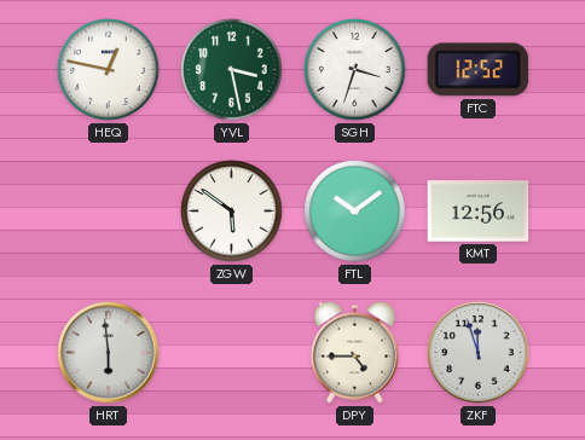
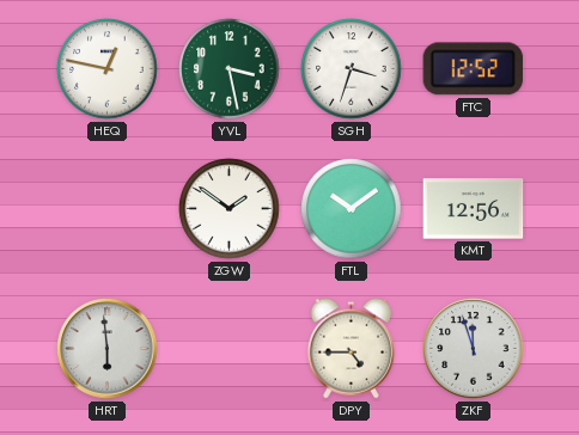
ZGW: 5:51 -> 1:51
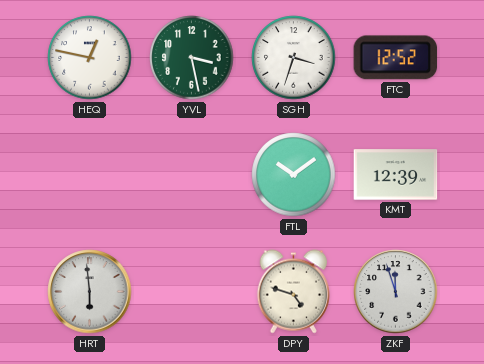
ZGW: 1:51 -> none
KMT: 12:56 -> 12:39
DPY: 4:45 -> 4:48
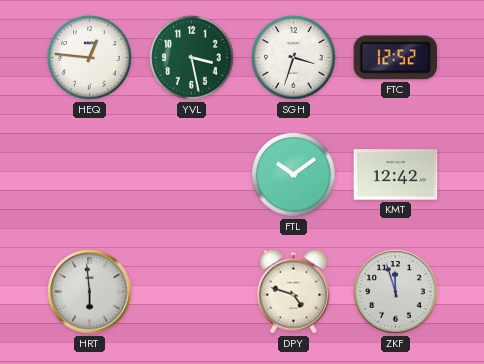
HEQ: 12:47 -> 12:46
KMT: 12:39 -> 12:42
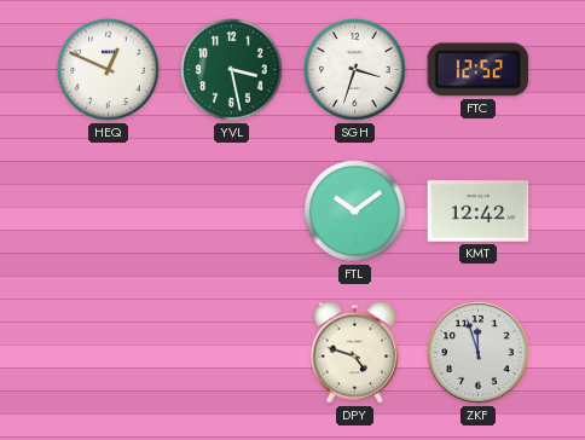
HEQ: 12:46 -> 12:49
HRT: 5:59 -> none
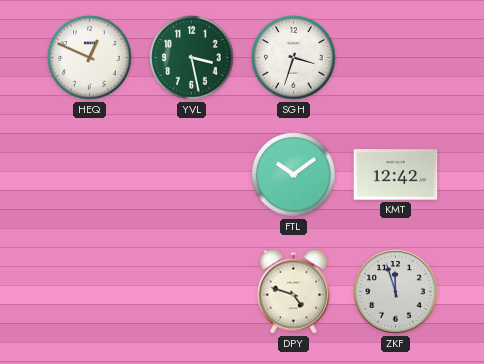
FTC: 12:52 -> none
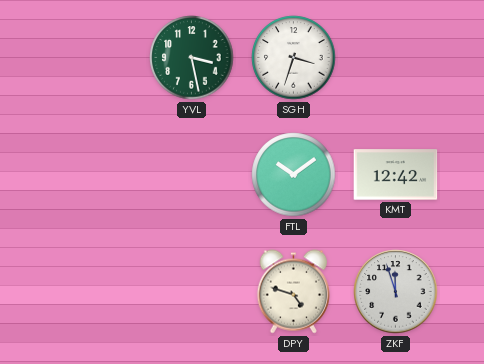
HEQ: 12:49 -> none
